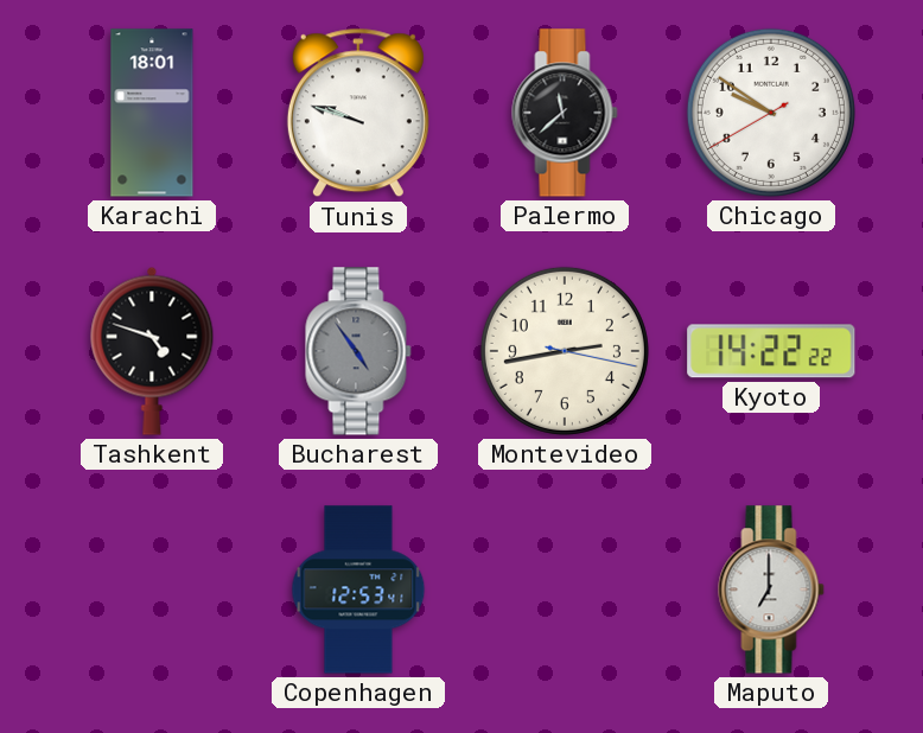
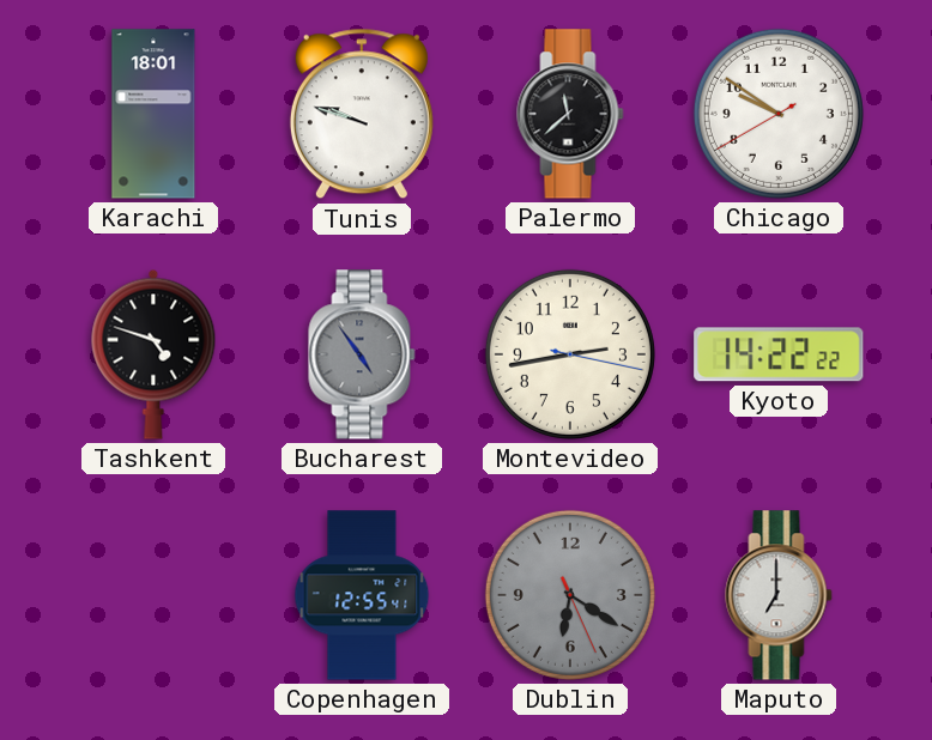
Copenhagen: 12:53 -> 12:55
Dublin: none -> 6:20
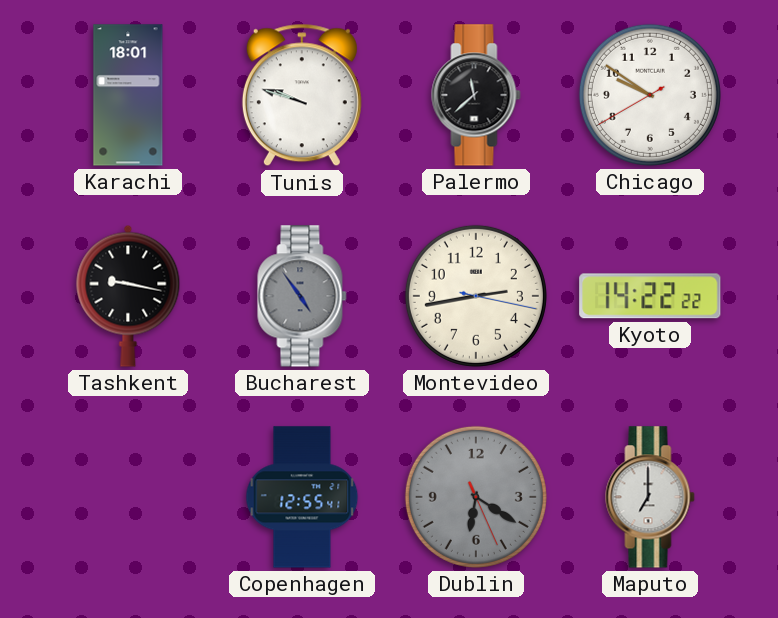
Tashkent: 4:48 -> 9:17
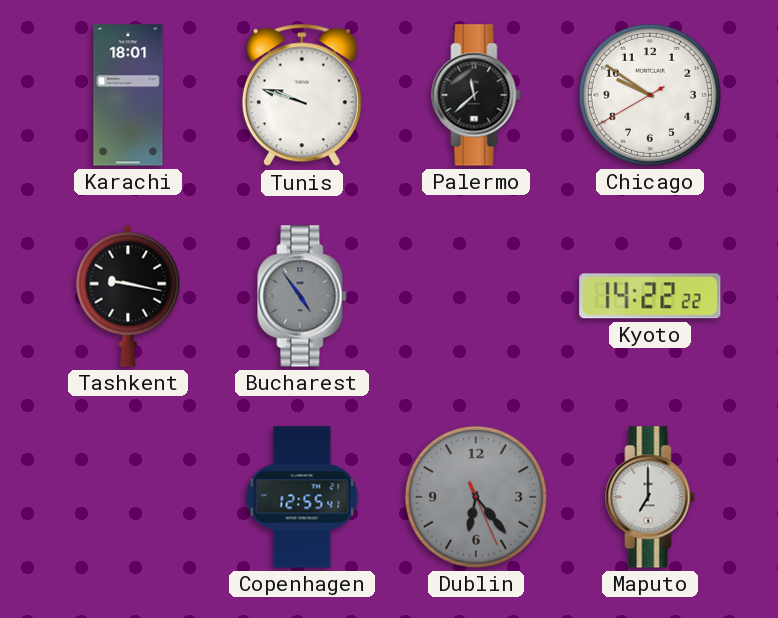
Montevideo: 2:43 -> none
Dublin: 6:20 -> 6:23
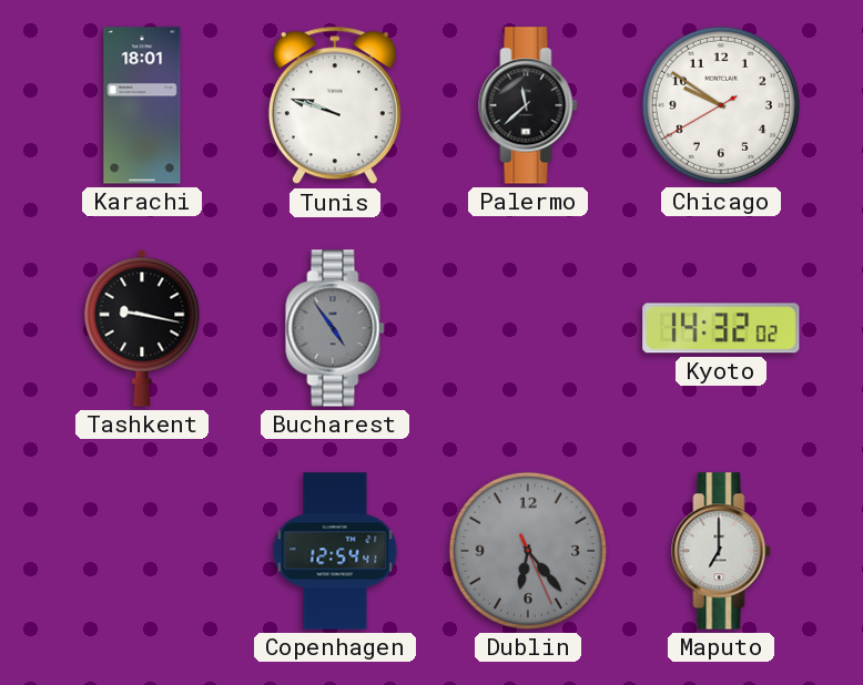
Kyoto: 14:22 -> 14:32
Copenhagen: 12:55 -> 12:54
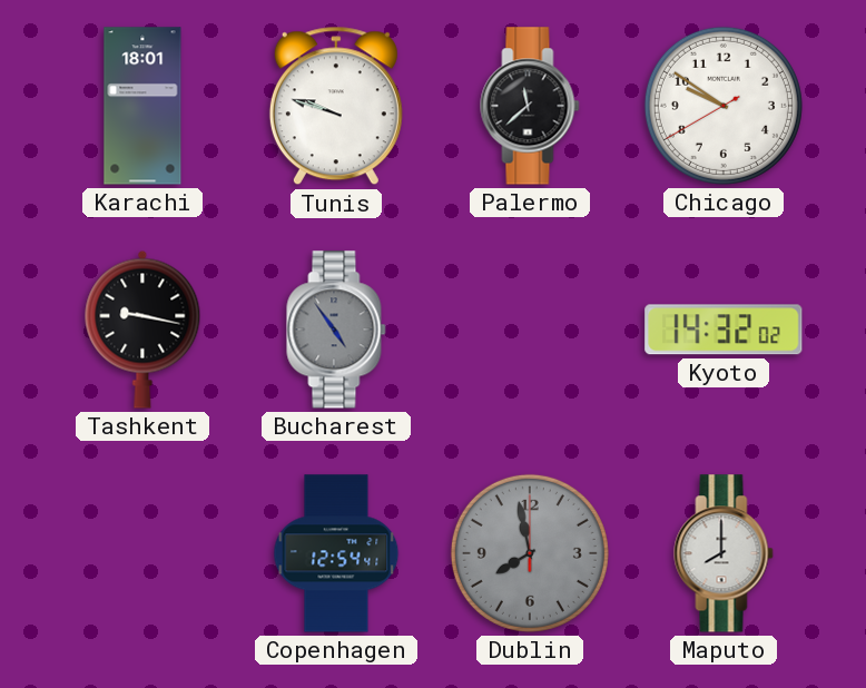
Dublin: 6:23 -> 7:58
Maputo: 7:00 -> 8:00
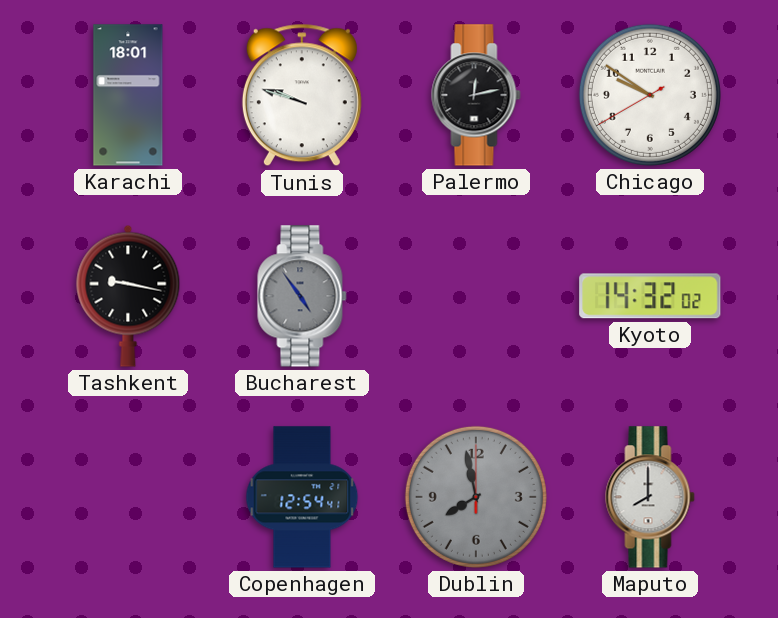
Palermo: 11:38 -> 12:13
